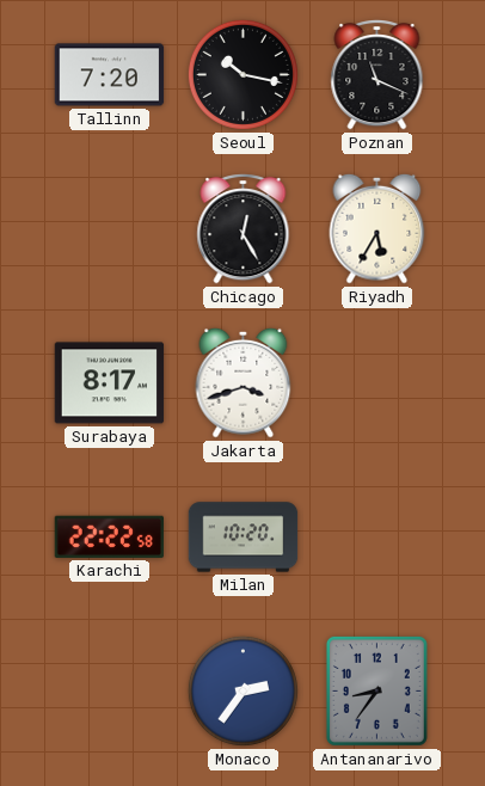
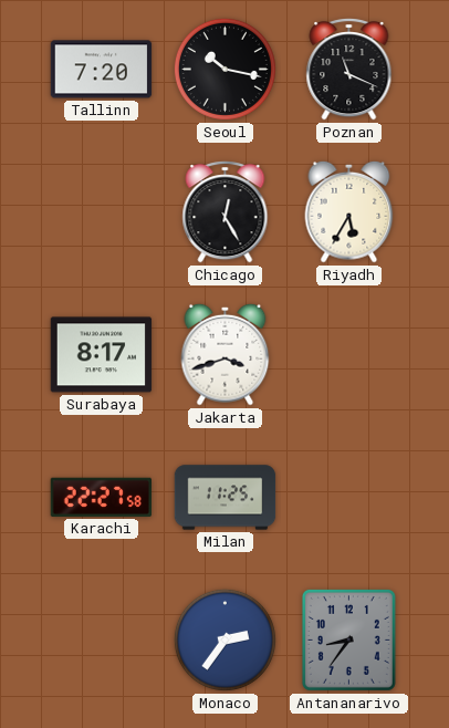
Karachi: 22:22 -> 22:27
Milan: 10:20 -> 11:25
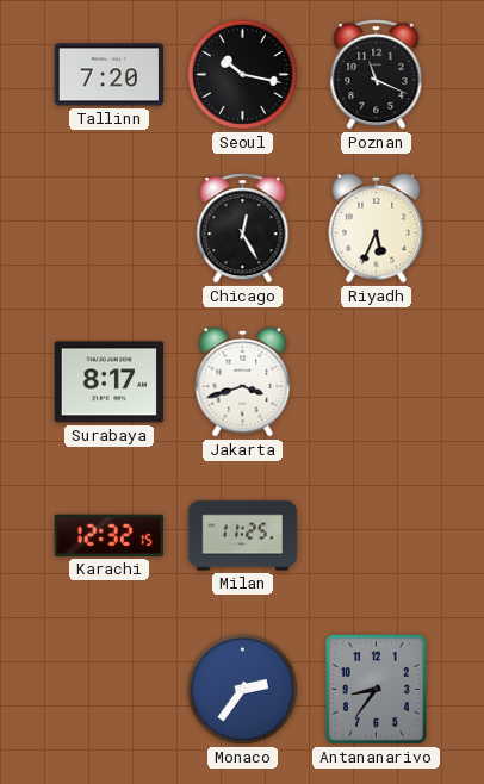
Riyadh: 5:35 -> 5:34
Karachi: 22:27 -> 12:32
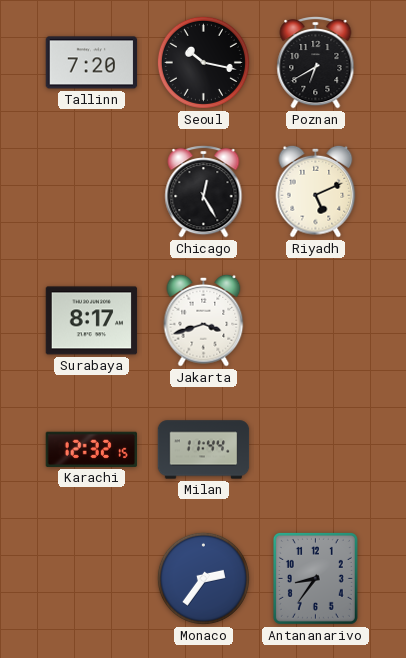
Poznan: 11:19 -> 6:40
Riyadh: 5:34 -> 5:11
Milan: 11:25 -> 11:44
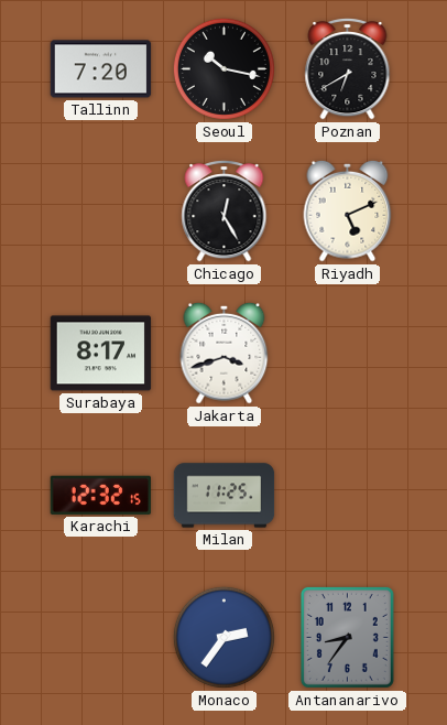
Milan: 11:44 -> 11:25
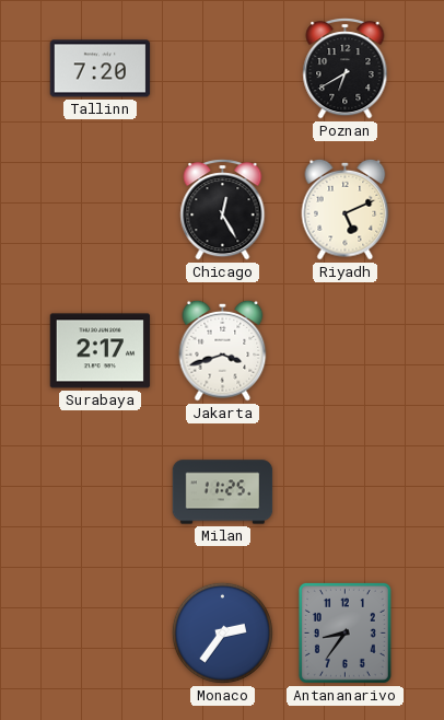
Seoul: 10:17 -> none
Surabaya: 8:17 -> 2:17
Karachi: 12:32 -> none
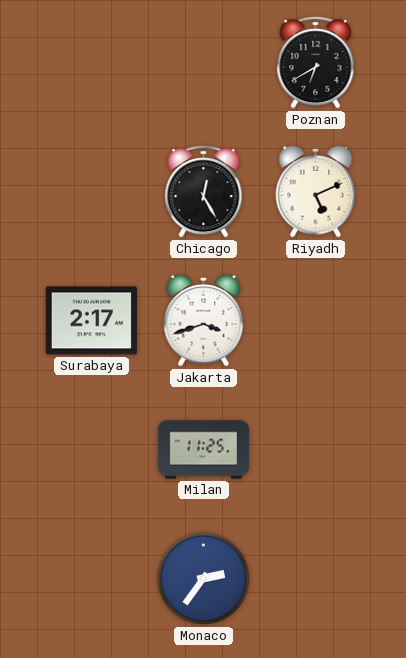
Tallinn: 7:20 -> none
Antananarivo: 8:36 -> none
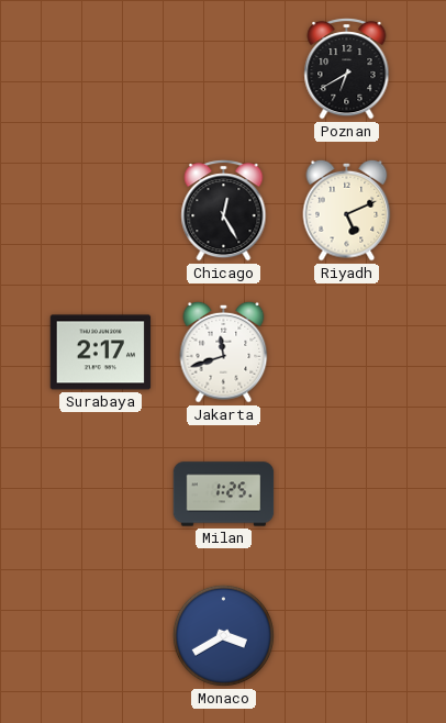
Jakarta: 3:42 -> 11:42
Milan: 11:25 -> 1:25
Monaco: 2:36 -> 3:40
